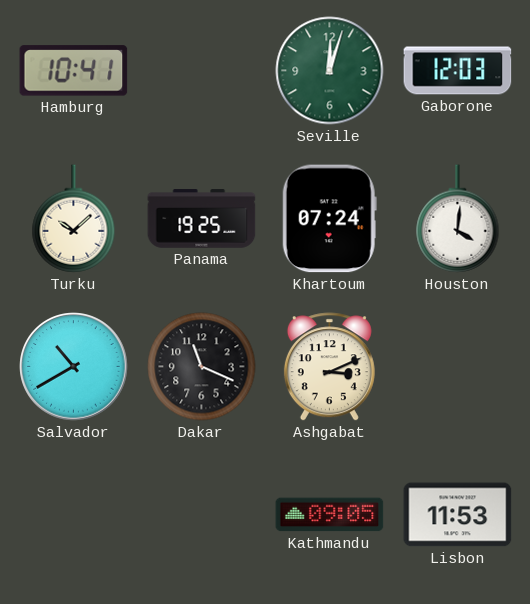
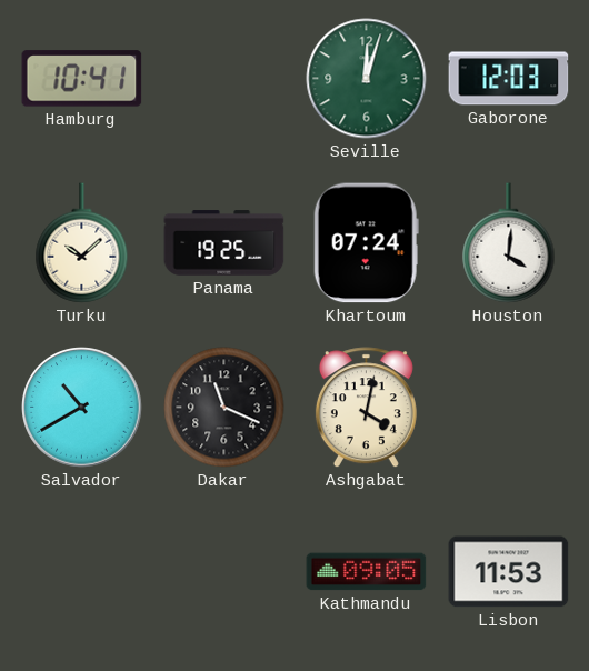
Ashgabat: 3:11 -> 4:02
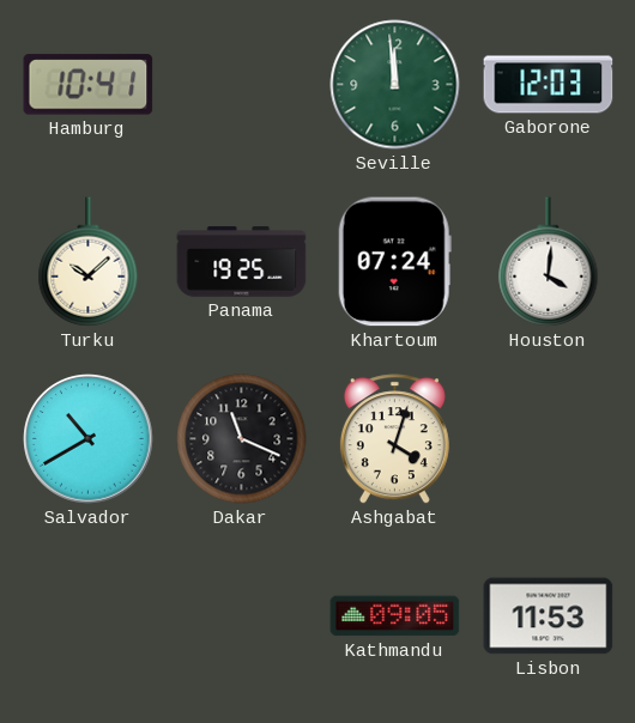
Seville: 12:03 -> 11:59
Ashgabat: 4:02 -> 4:03
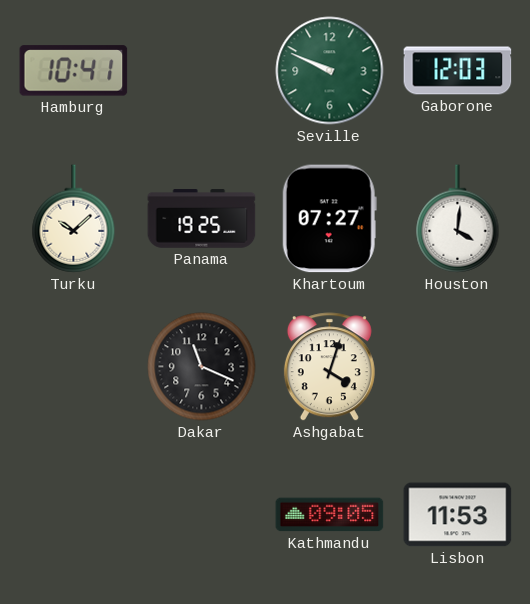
Seville: 11:59 -> 9:49
Khartoum: 07:24 -> 07:27
Salvador: 10:40 -> none
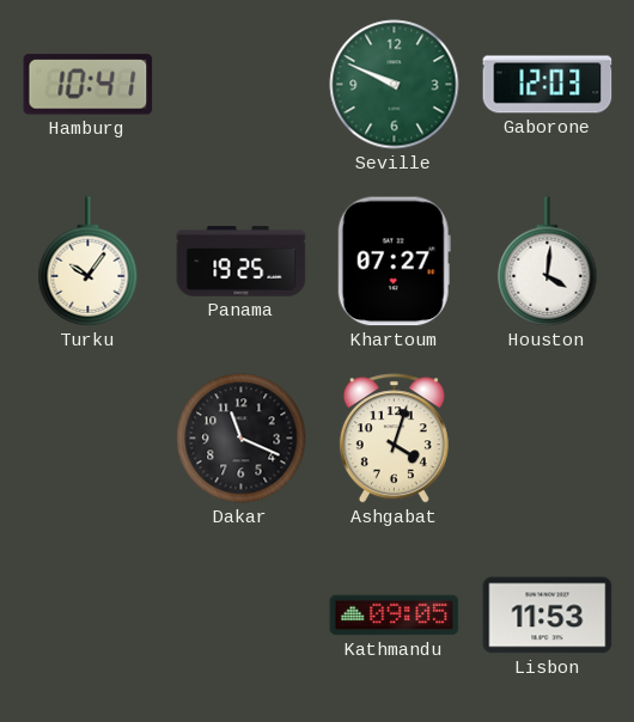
Turku: 10:08 -> 10:06
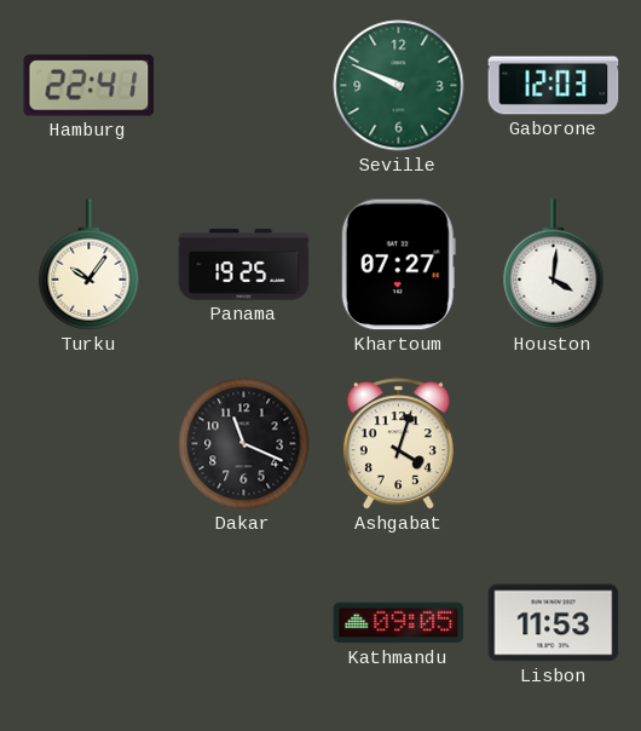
Hamburg: 10:41 -> 22:41
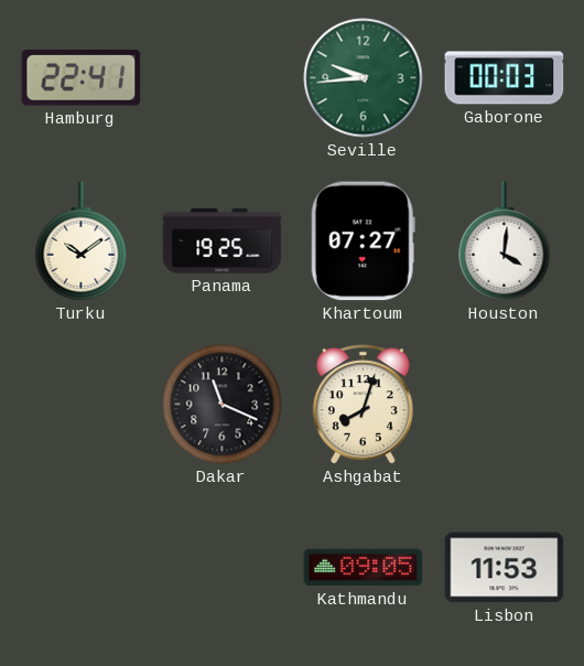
Seville: 9:49 -> 9:44
Gaborone: 12:03 -> 00:03
Turku: 10:06 -> 10:09
Ashgabat: 4:03 -> 8:03
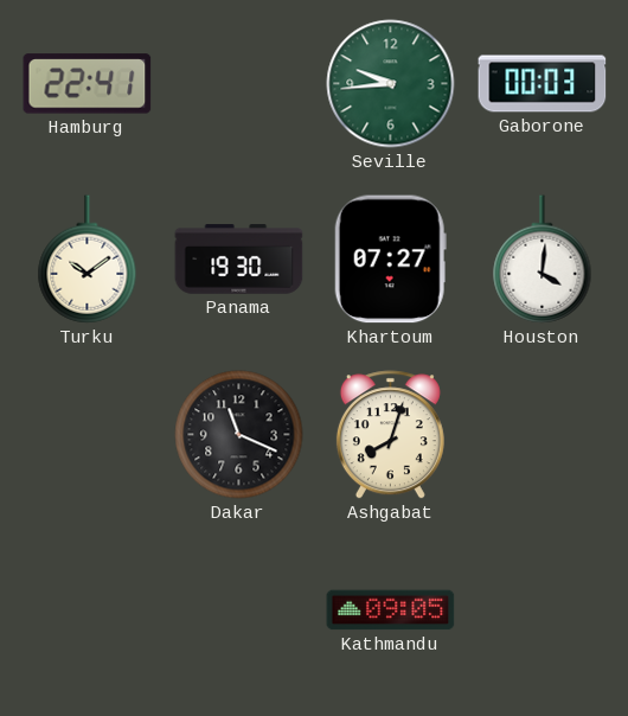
Panama: 19:25 -> 19:30
Lisbon: 11:53 -> none
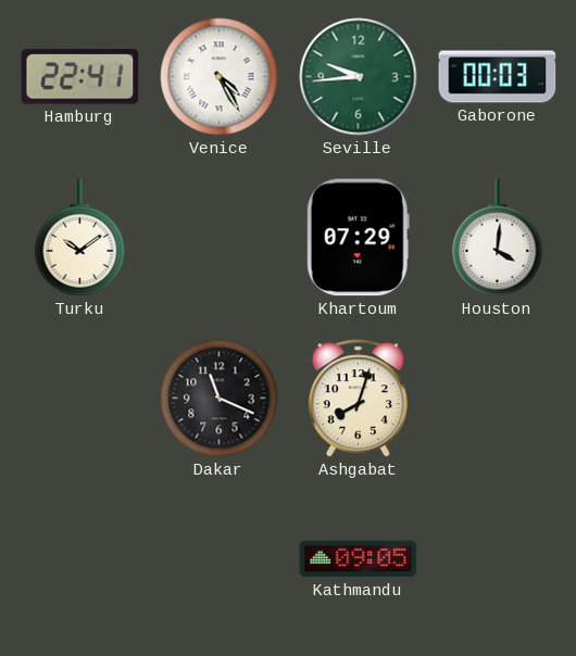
Venice: none -> 4:25
Panama: 19:30 -> none
Khartoum: 07:27 -> 07:29
